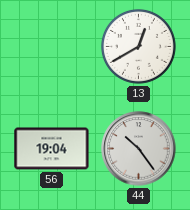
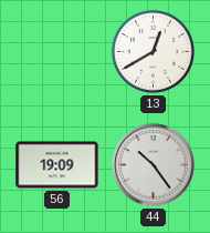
56: 19:04 -> 19:09
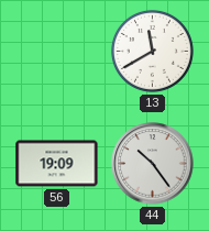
13: 12:40 -> 11:40
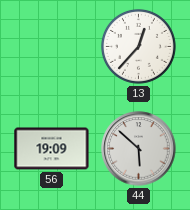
13: 11:40 -> 12:37
44: 10:24 -> 5:52
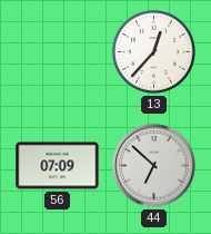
56: 19:09 -> 07:09
44: 5:52 -> 6:52
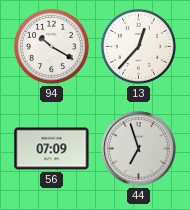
94: none -> 10:20
44: 6:52 -> 6:57
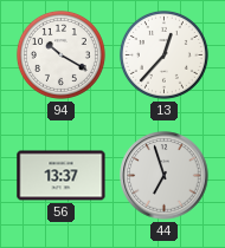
56: 07:09 -> 13:37
